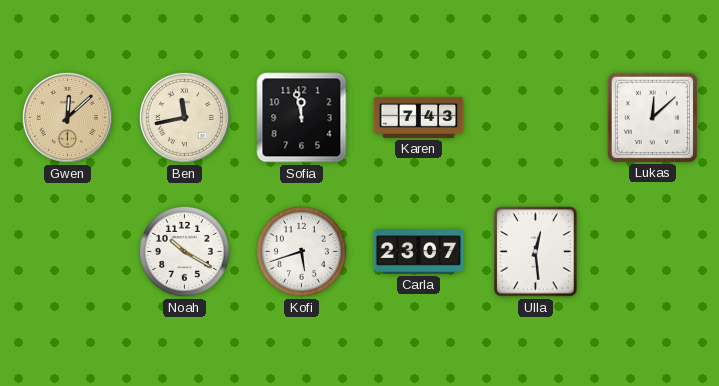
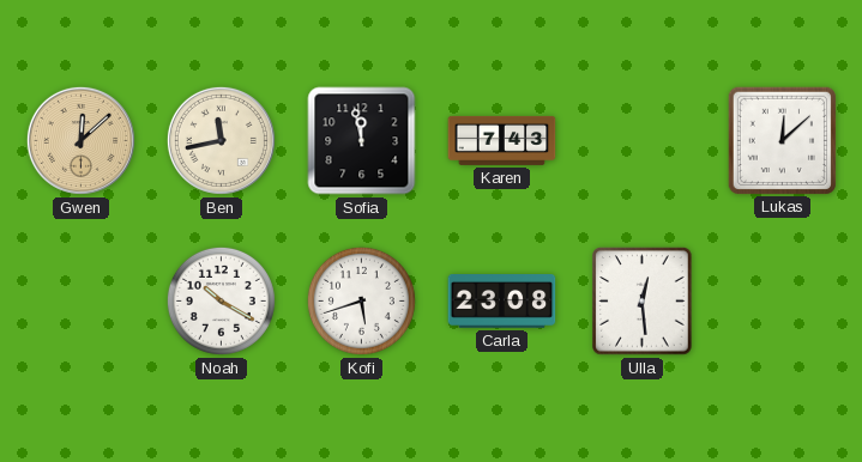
Carla: 23:07 -> 23:08
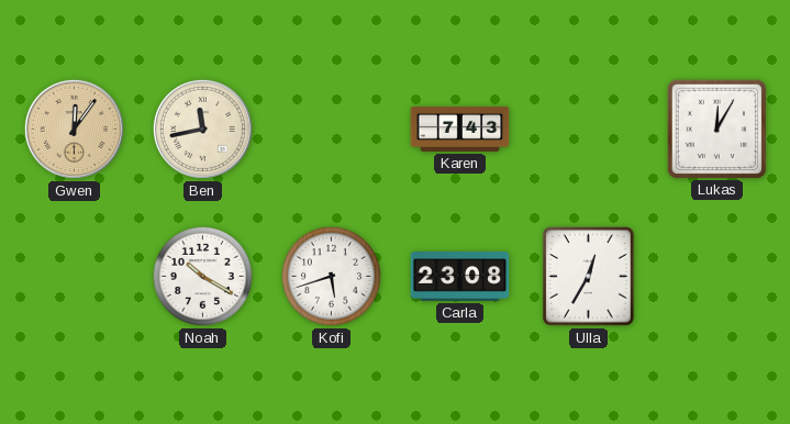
Gwen: 12:08 -> 12:06
Sofia: 11:58 -> none
Lukas: 12:08 -> 12:05
Ulla: 12:29 -> 12:35
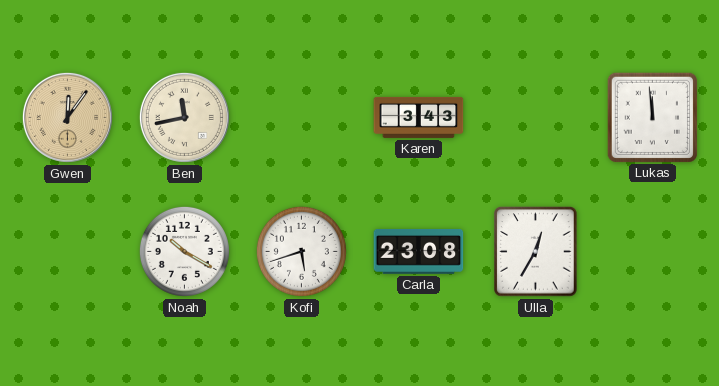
Karen: 7:43 -> 3:43
Lukas: 12:05 -> 11:59
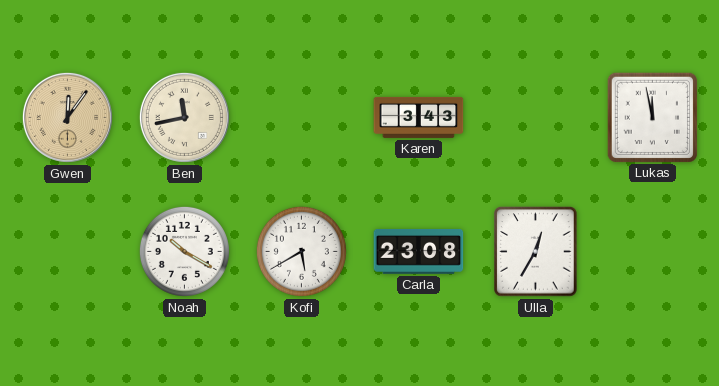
Lukas: 11:59 -> 11:58
Kofi: 5:42 -> 5:40
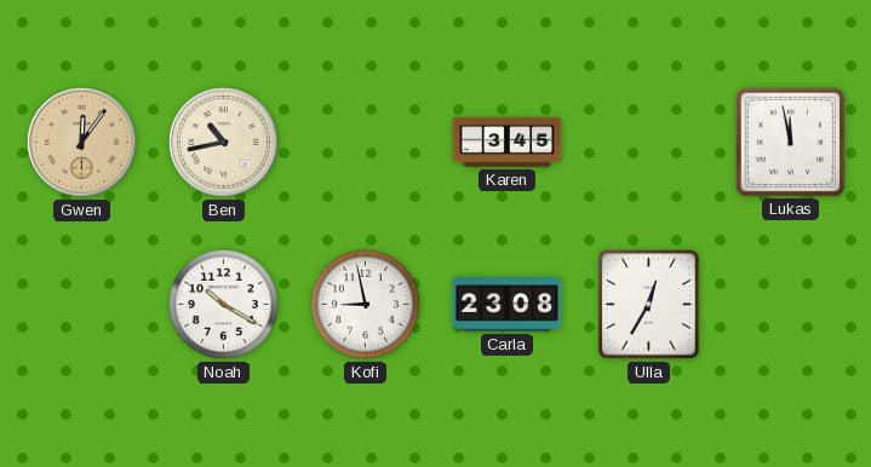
Ben: 11:43 -> 10:43
Karen: 3:43 -> 3:45
Kofi: 5:40 -> 8:58
